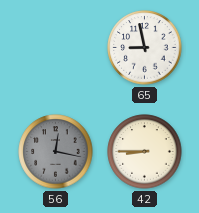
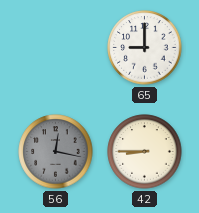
65: 8:58 -> 9:00
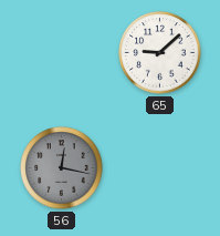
65: 9:00 -> 9:08
42: 8:45 -> none
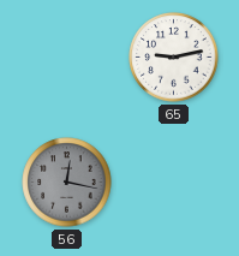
65: 9:08 -> 9:13
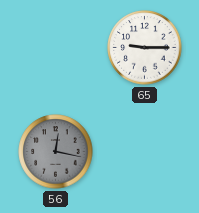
65: 9:13 -> 9:15
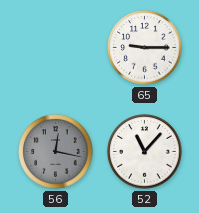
52: none -> 11:07
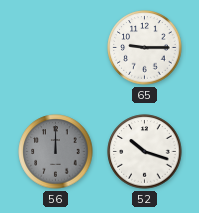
56: 12:17 -> 12:00
52: 11:07 -> 10:18
